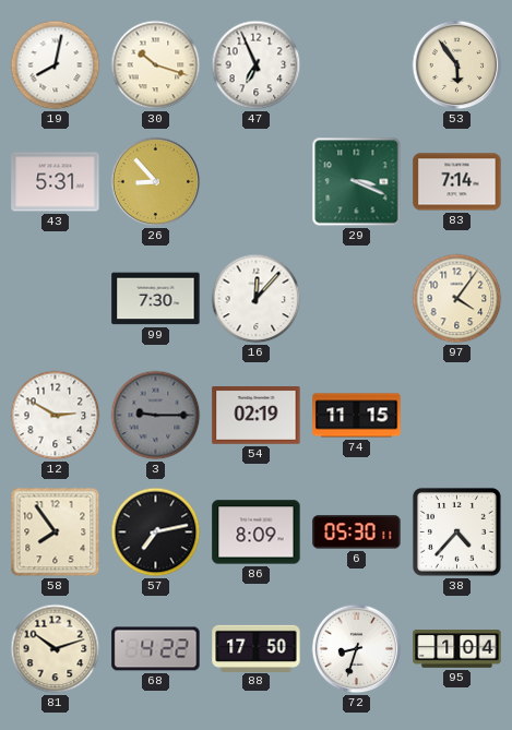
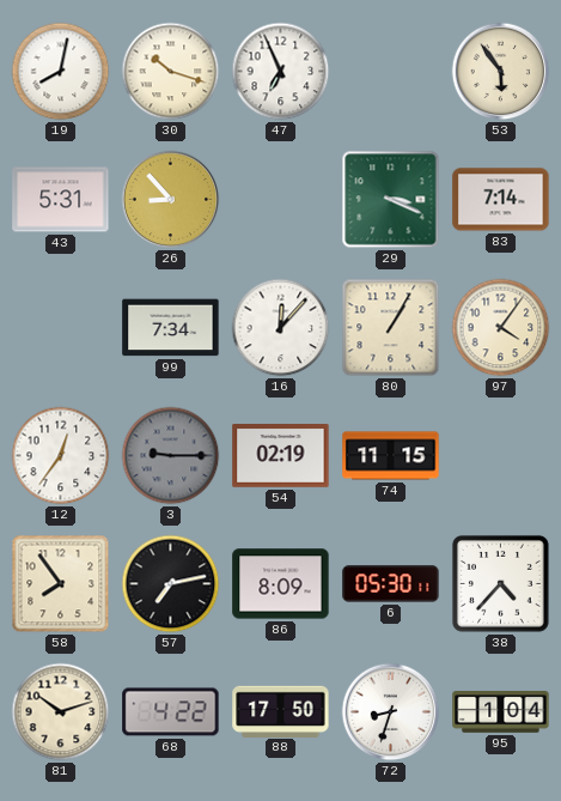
99: 7:30 -> 7:34
80: none -> 1:05
12: 2:50 -> 12:36
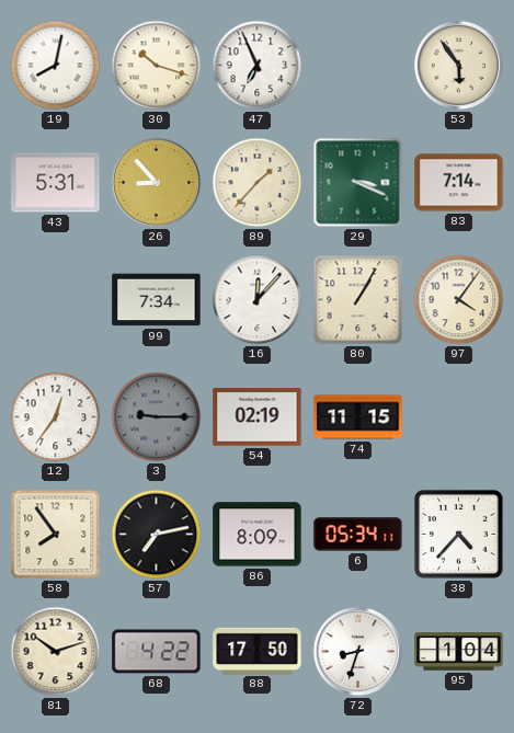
89: none -> 1:37
6: 05:30 -> 05:34
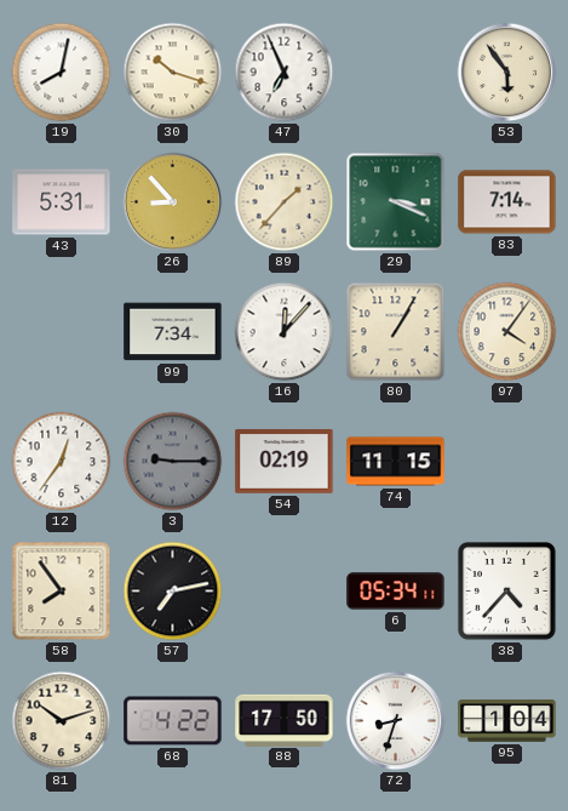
86: 8:09 -> none
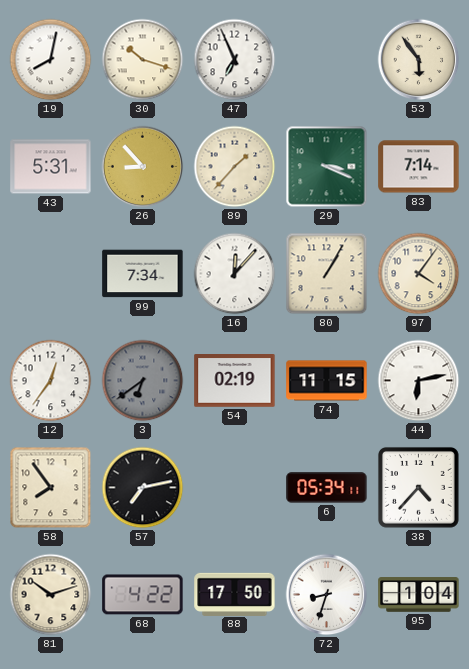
3: 9:15 -> 6:39
44: none -> 6:13
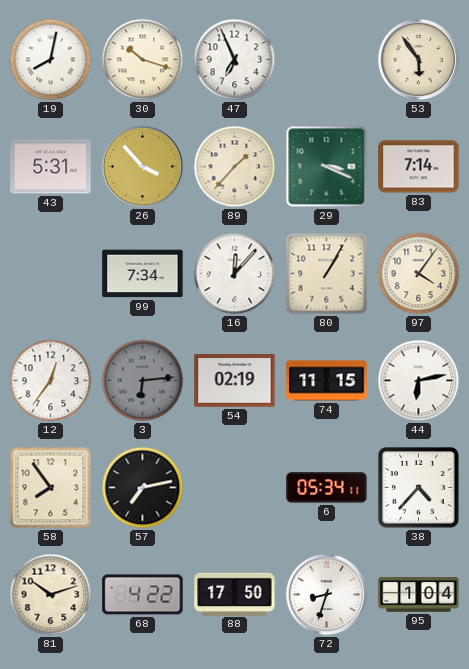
26: 8:53 -> 3:53
3: 6:39 -> 6:14
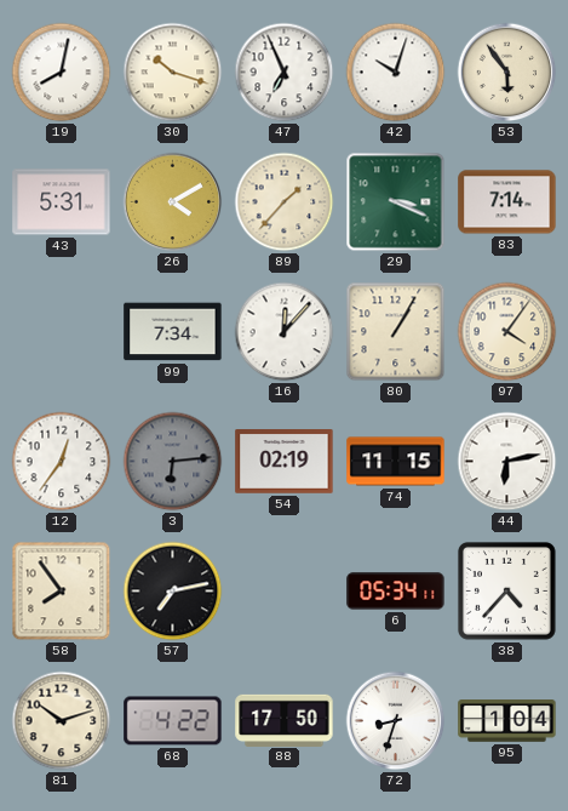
42: none -> 10:03
26: 3:53 -> 4:10
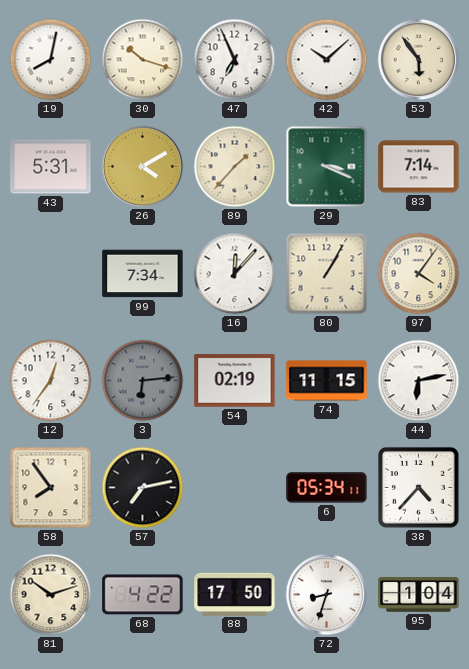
42: 10:03 -> 10:08
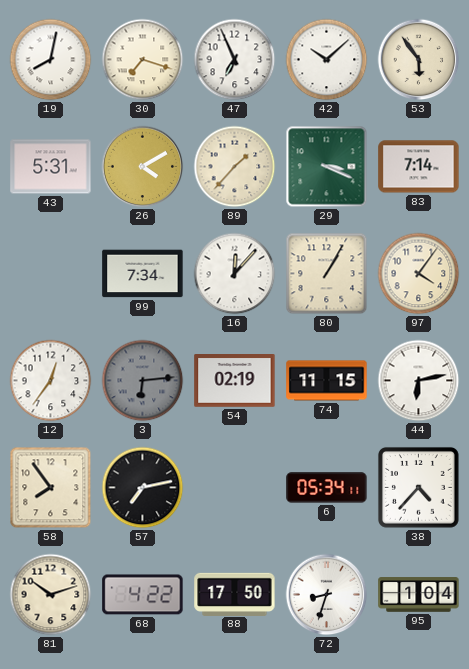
30: 10:18 -> 7:18
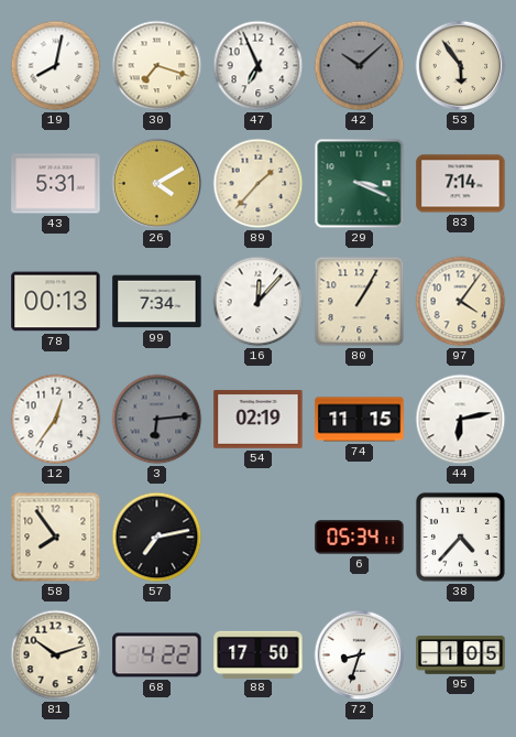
42 dial: white -> grey
78: none -> 00:13
95: 1:04 -> 1:05
